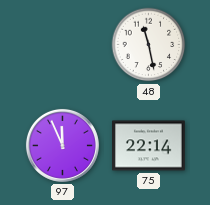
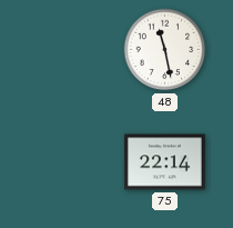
97: 11:56 -> none
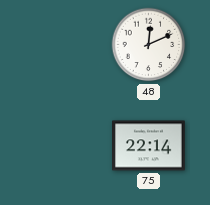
48: 11:28 -> 12:11
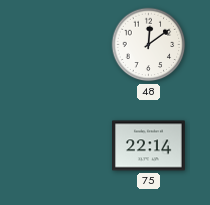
48: 12:11 -> 12:09
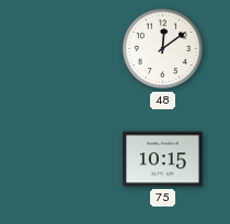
75: 22:14 -> 10:15
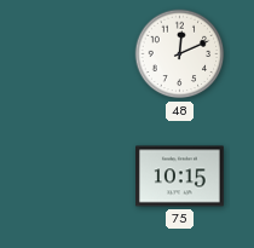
48: 12:09 -> 12:11
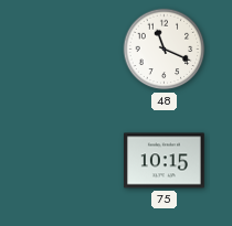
48: 12:11 -> 11:19
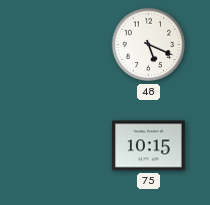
48: 11:19 -> 5:19
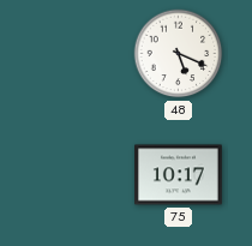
75: 10:15 -> 10:17
